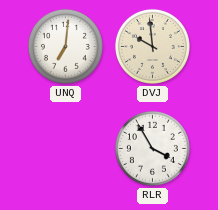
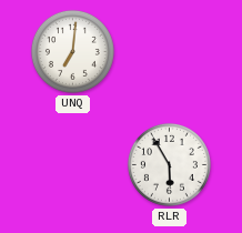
DVJ: 9:59 -> none
RLR: 3:55 -> 5:55
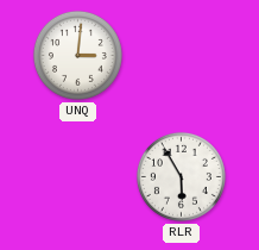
UNQ: 7:01 -> 3:01
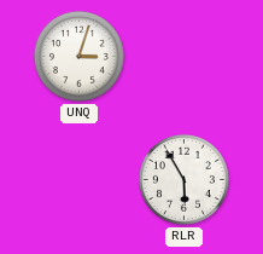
UNQ: 3:01 -> 3:03
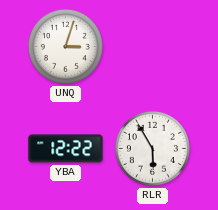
YBA: none -> 12:22
